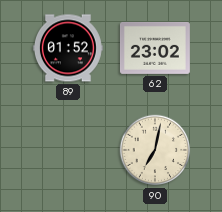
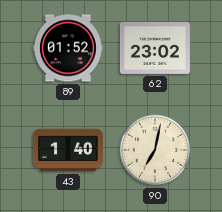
43: none -> 1:40
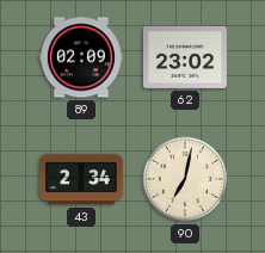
89: 01:52 -> 02:09
43: 1:40 -> 2:34
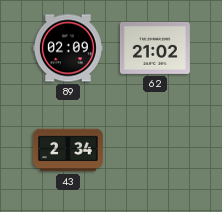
62: 23:02 -> 21:02
90: 7:02 -> none
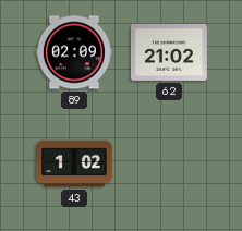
43: 2:34 -> 1:02
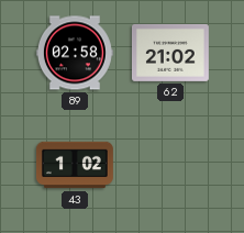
89: 02:09 -> 02:58
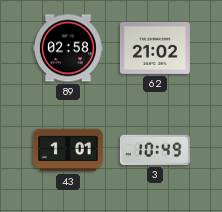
43: 1:02 -> 1:01
3: none -> 10:49
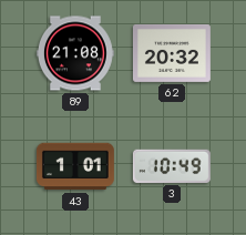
89: 02:58 -> 21:08
62: 21:02 -> 20:32
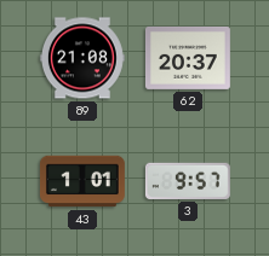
62: 20:32 -> 20:37
3: 10:49 -> 9:57
